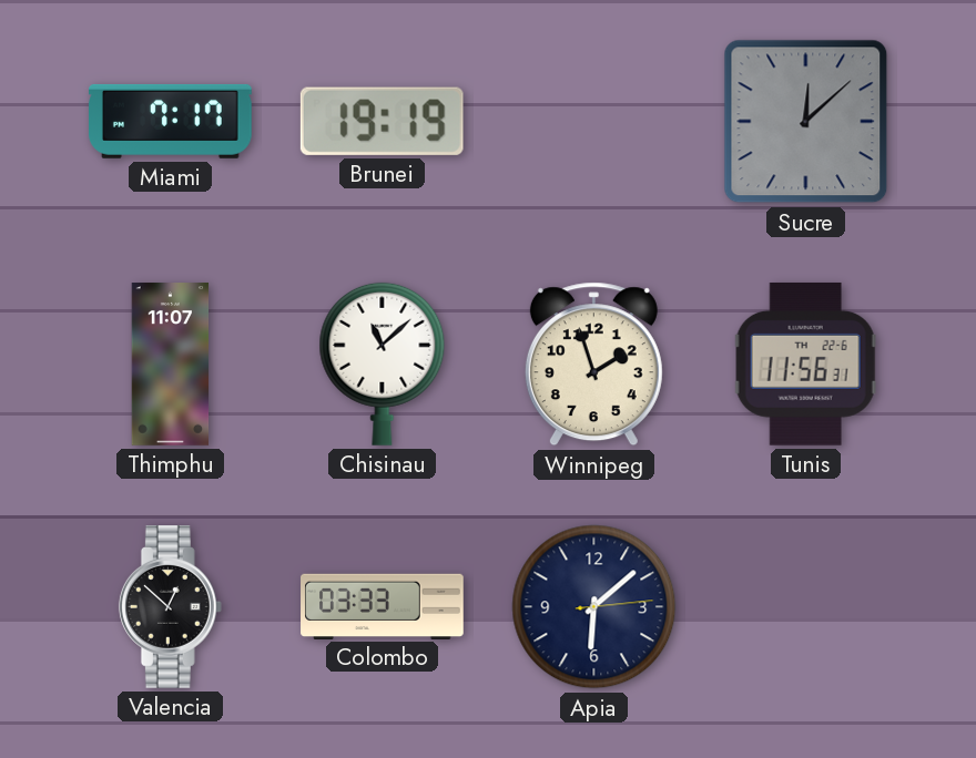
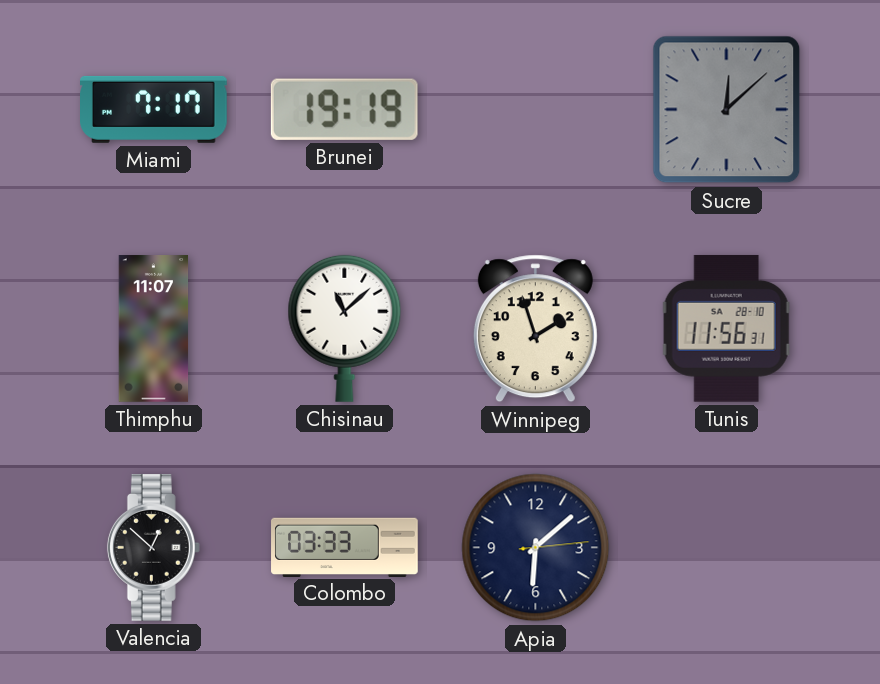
Tunis date: TH 22-6 -> SA 28-10
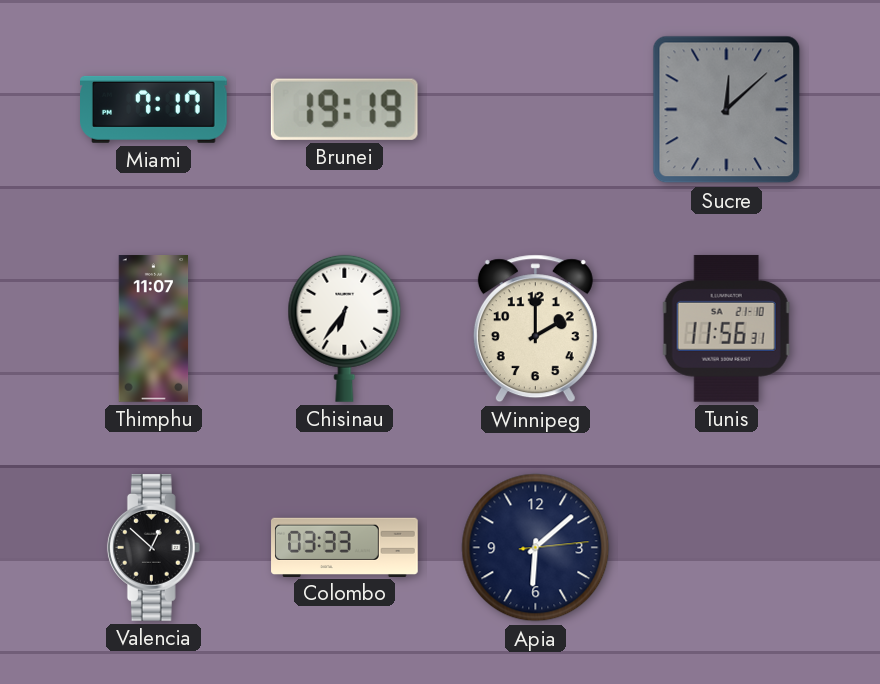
Chisinau: 11:08 -> 6:36
Winnipeg: 1:57 -> 2:00
Tunis date: SA 28-10 -> SA 21-10
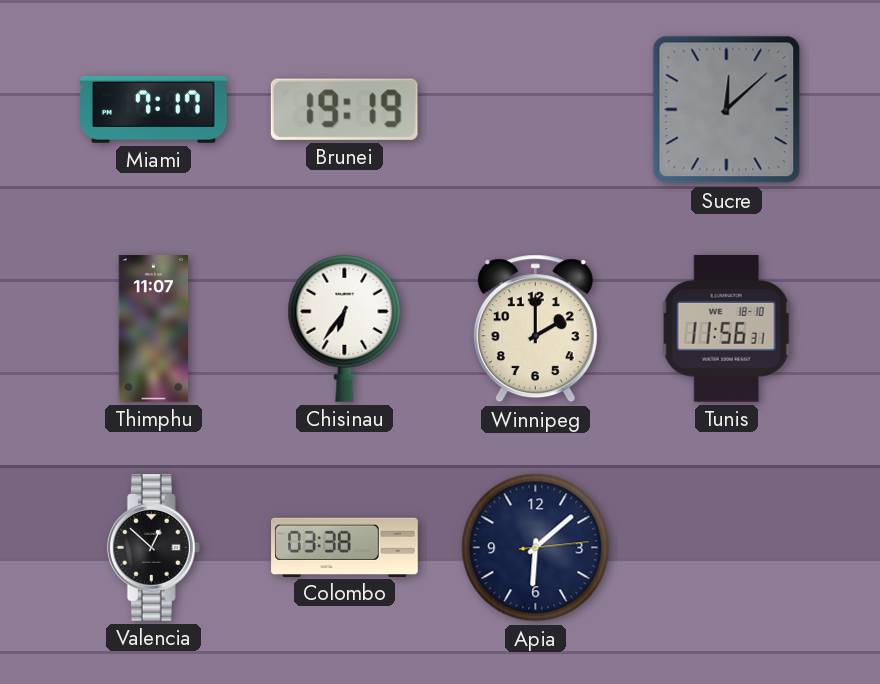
Tunis date: SA 21-10 -> WE 18-10
Colombo: 03:33 -> 03:38
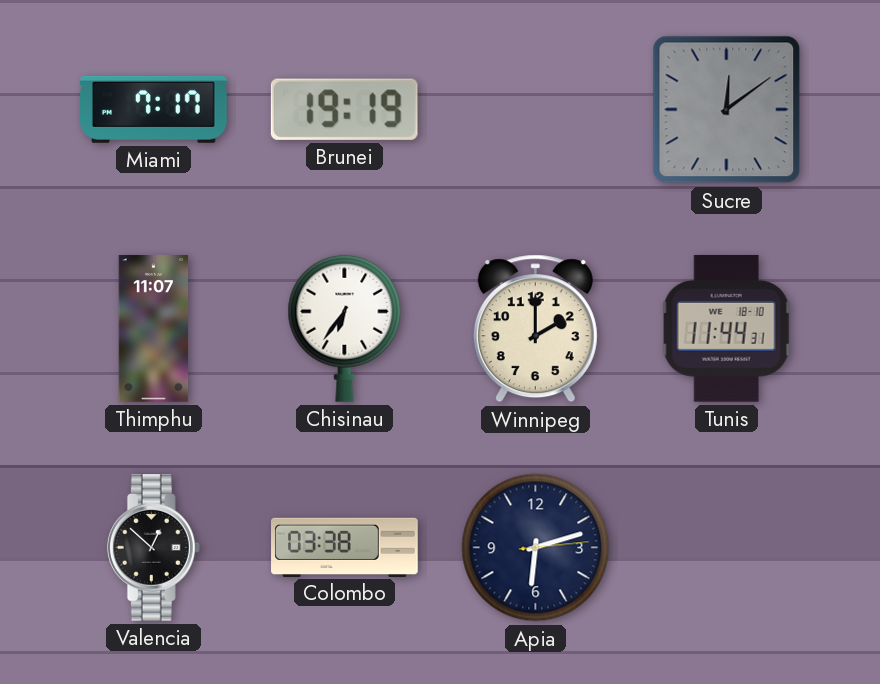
Sucre: 12:08 -> 12:09
Tunis: 11:56 -> 11:44
Apia: 6:08 -> 6:12
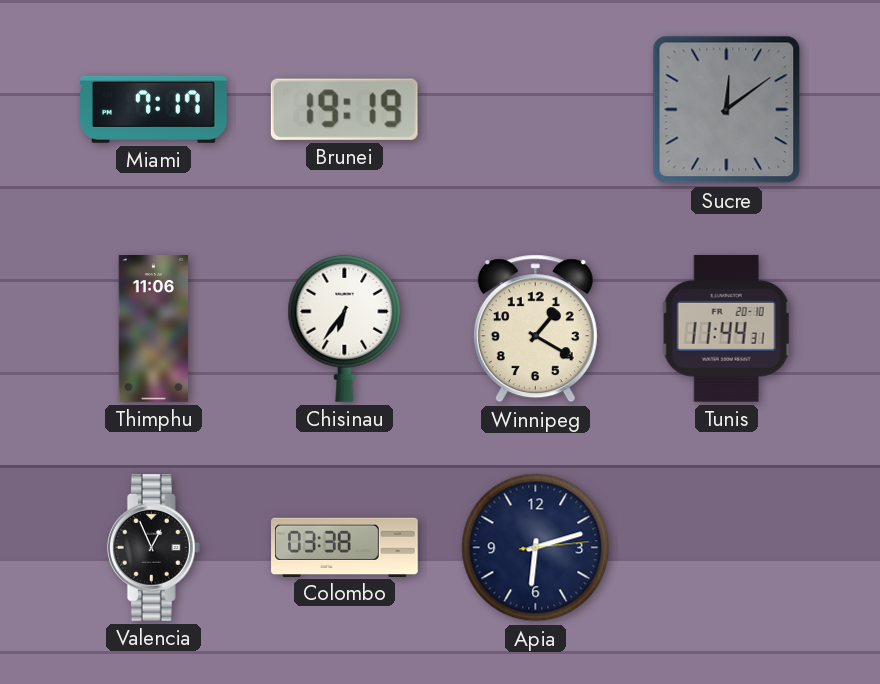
Thimphu: 11:07 -> 11:06
Winnipeg: 2:00 -> 1:20
Tunis date: WE 18-10 -> FR 20-10
Valencia: 12:52 -> 12:56
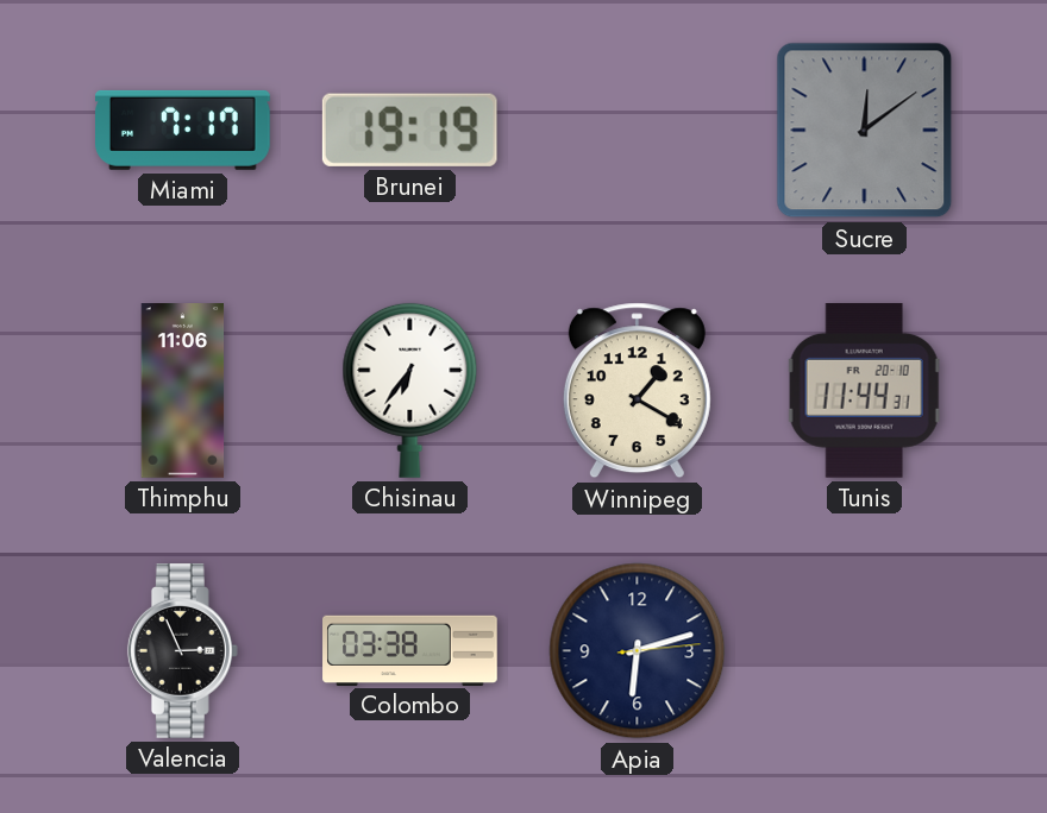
Valencia: 12:56 -> 2:56
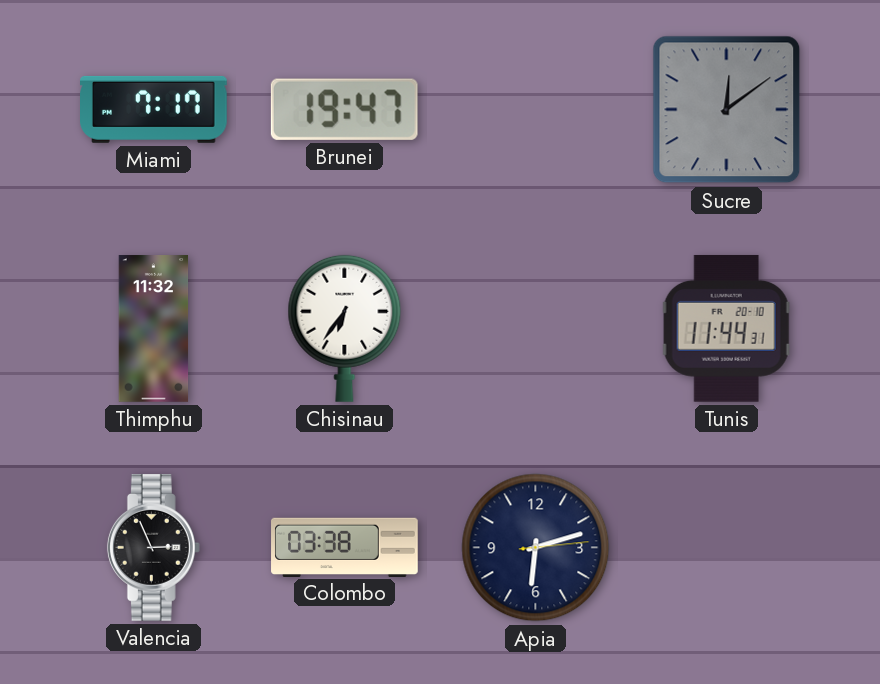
Brunei: 19:19 -> 19:47
Thimphu: 11:06 -> 11:32
Winnipeg: 1:20 -> none
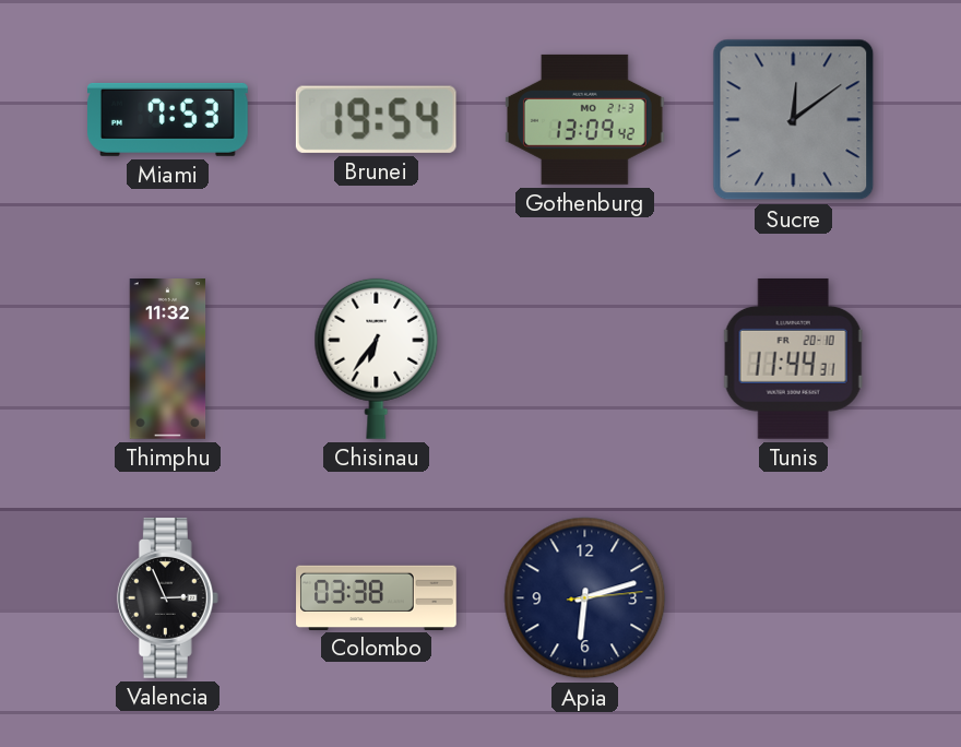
Miami: 7:17 -> 7:53
Brunei: 19:47 -> 19:54
Gothenburg: none -> 13:09
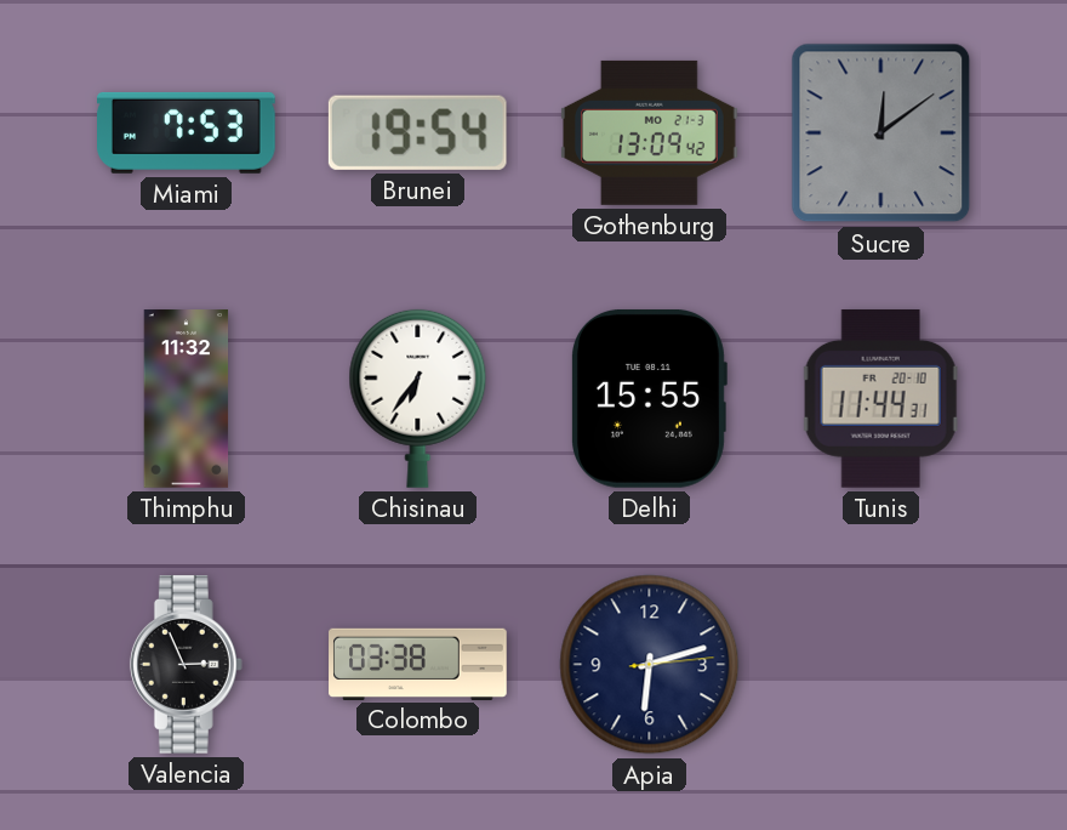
Delhi: none -> 15:55
